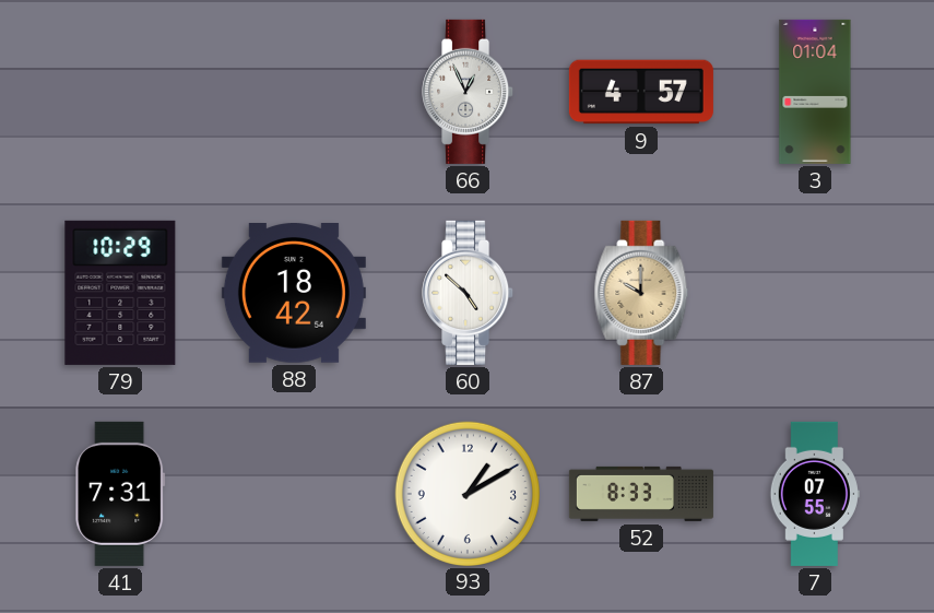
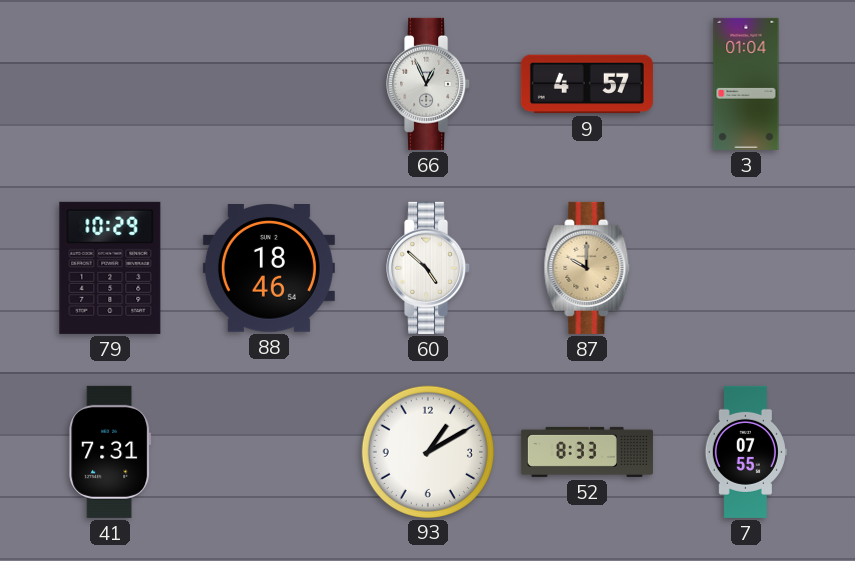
88: 18:42 -> 18:46
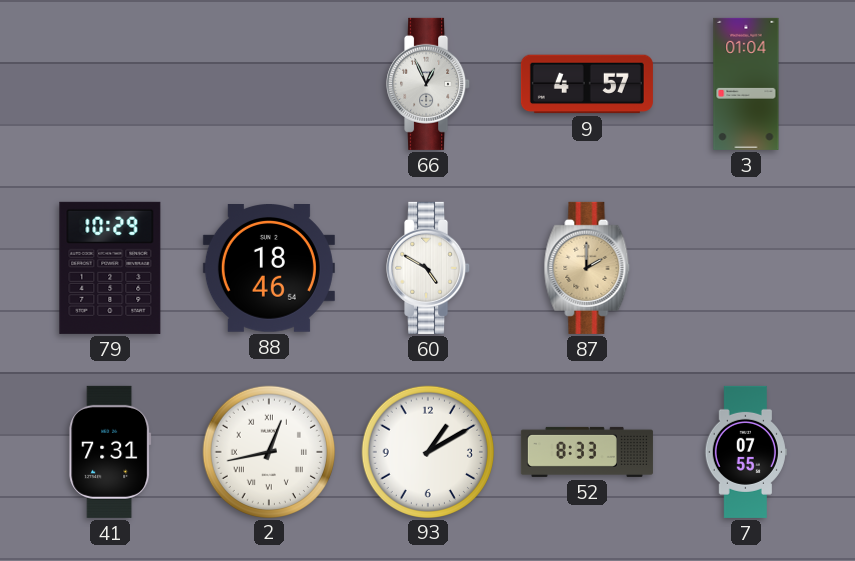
60: 4:52 -> 4:50
87: 10:00 -> 2:00
2: none -> 12:43
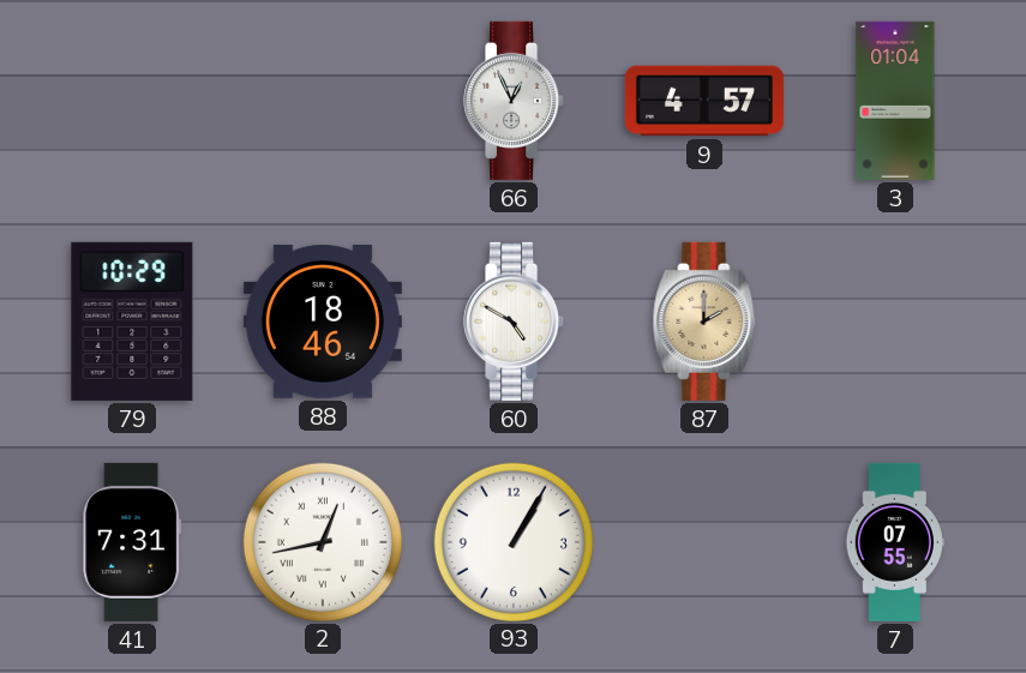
93: 1:10 -> 1:05
52: 8:33 -> none
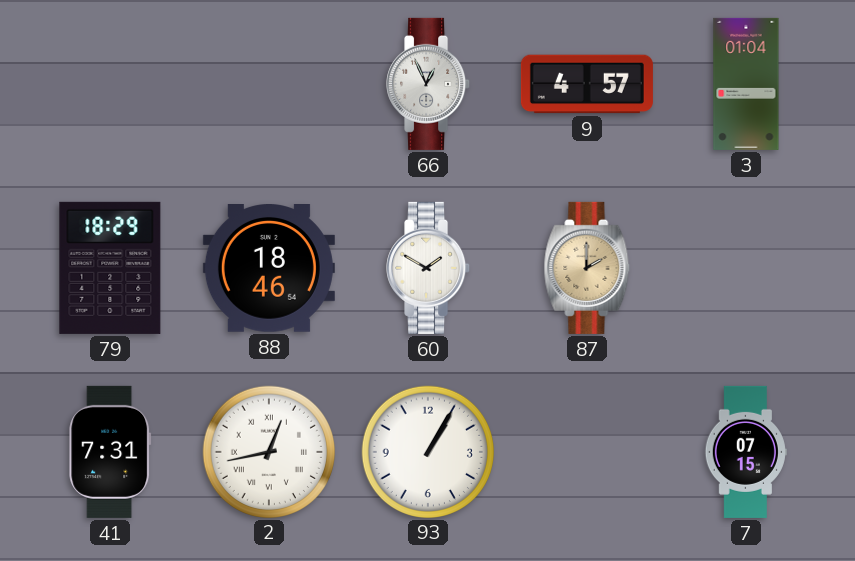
79: 10:29 -> 18:29
60: 4:50 -> 1:50
7: 07:55 -> 07:15
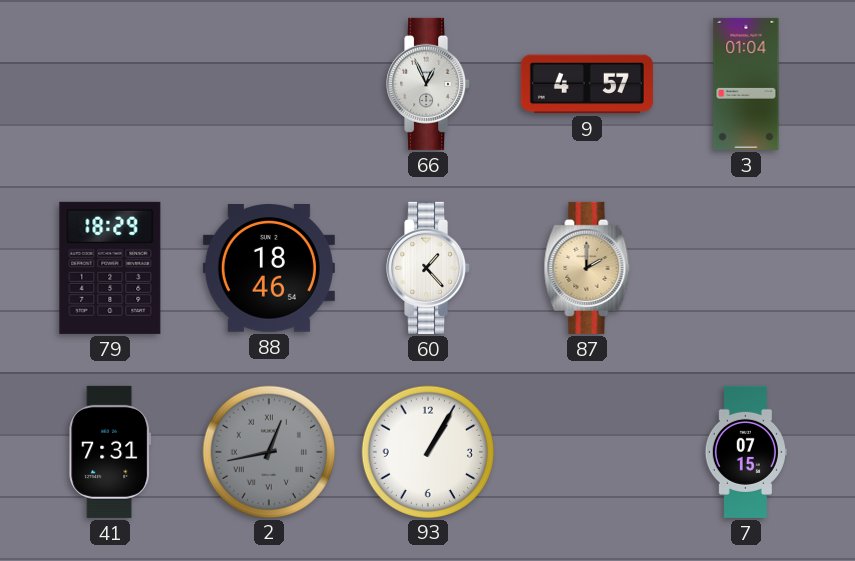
60: 1:50 -> 1:23
2 dial: white -> grey
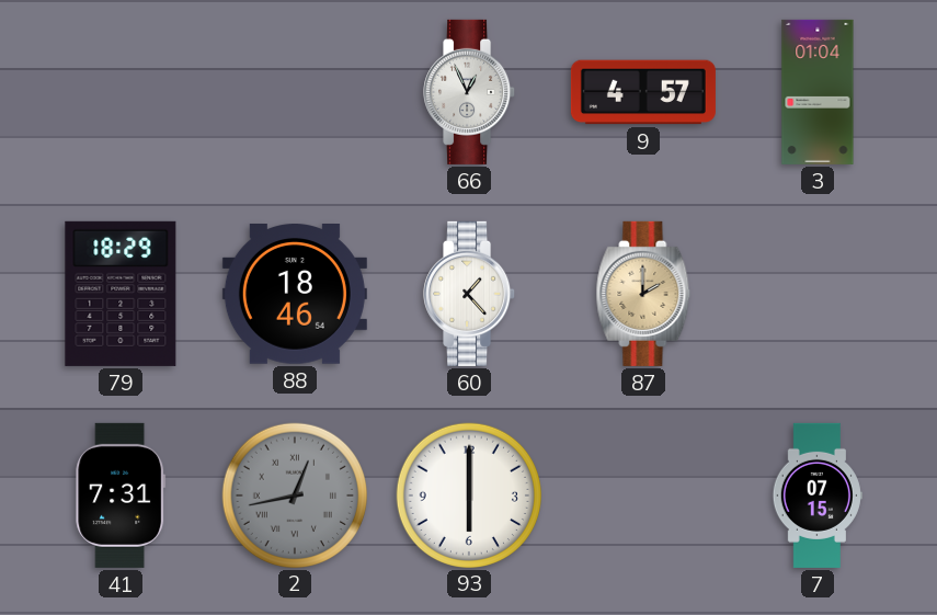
93: 1:05 -> 6:00
